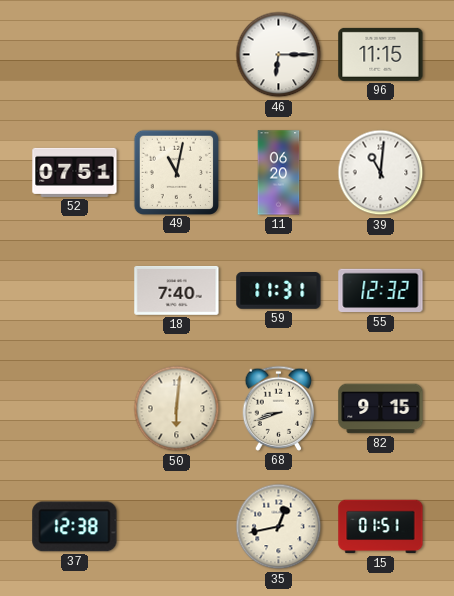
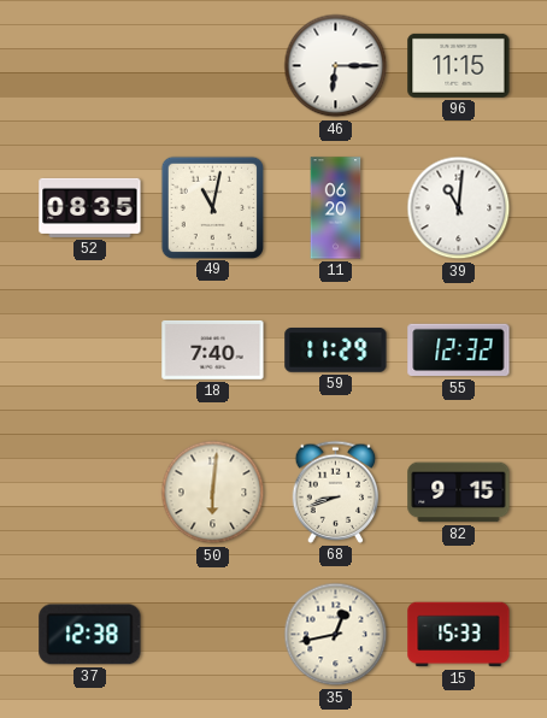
52: 07:51 -> 08:35
59: 11:31 -> 11:29
15: 01:51 -> 15:33
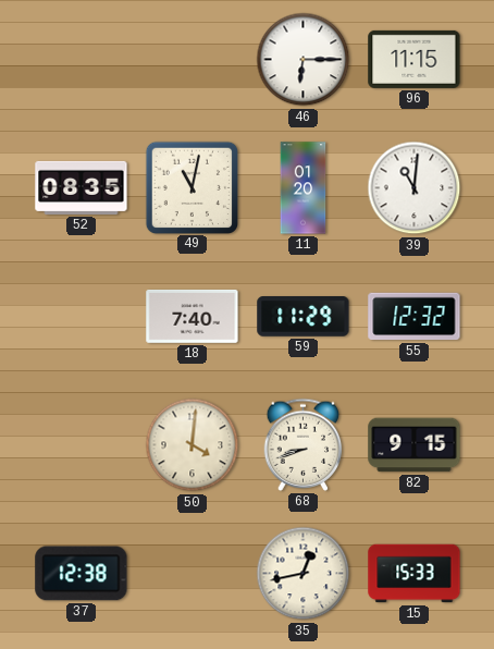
11: 06:20 -> 01:20
50: 6:01 -> 4:01
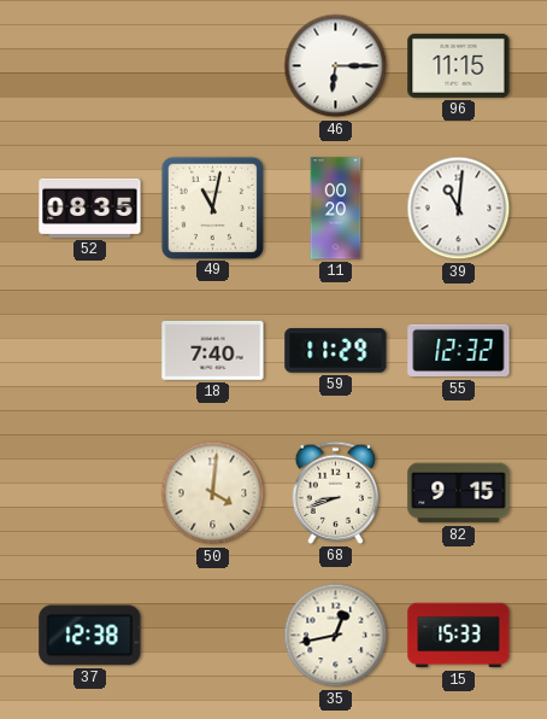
11: 01:20 -> 00:20
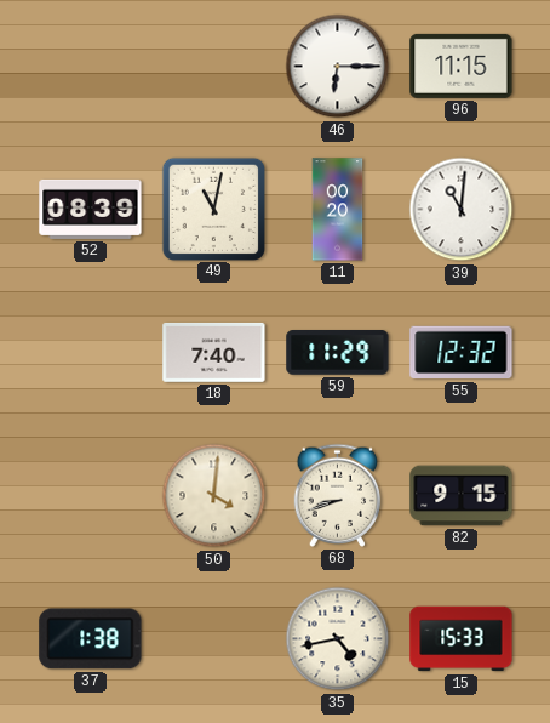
52: 08:35 -> 08:39
37: 12:38 -> 1:38
35: 12:43 -> 4:43
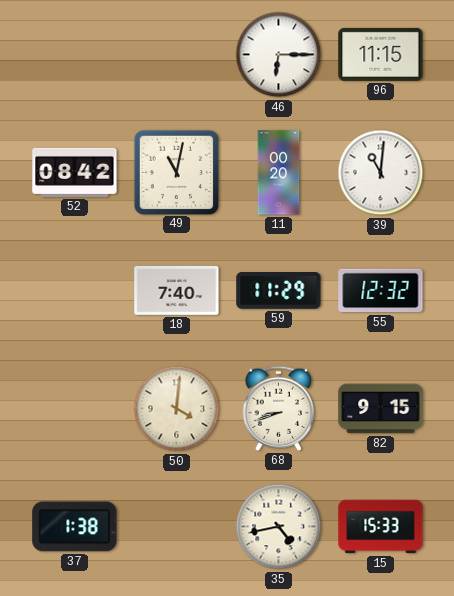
52: 08:39 -> 08:42
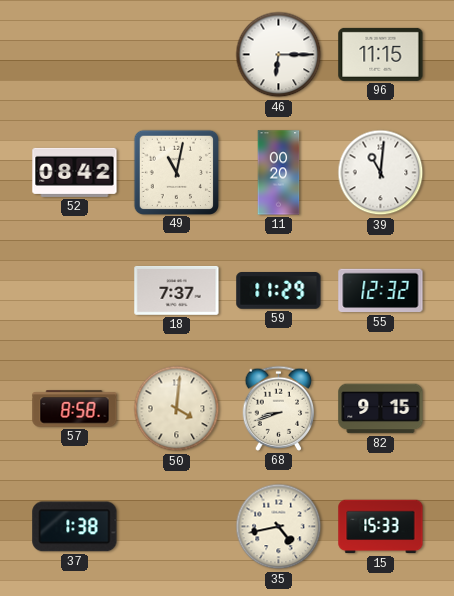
18: 7:40 -> 7:37
57: none -> 8:58
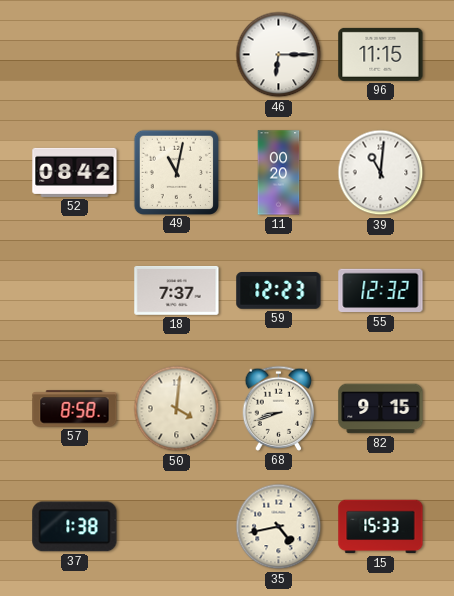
59: 11:29 -> 12:23
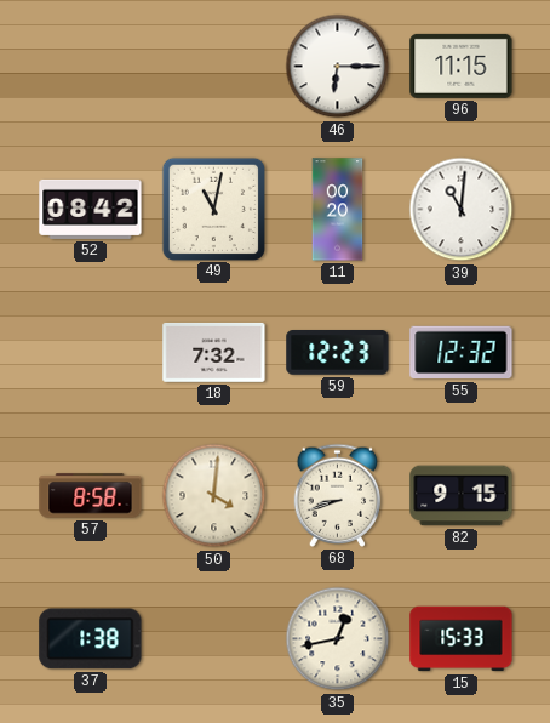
18: 7:37 -> 7:32
35: 4:43 -> 12:43
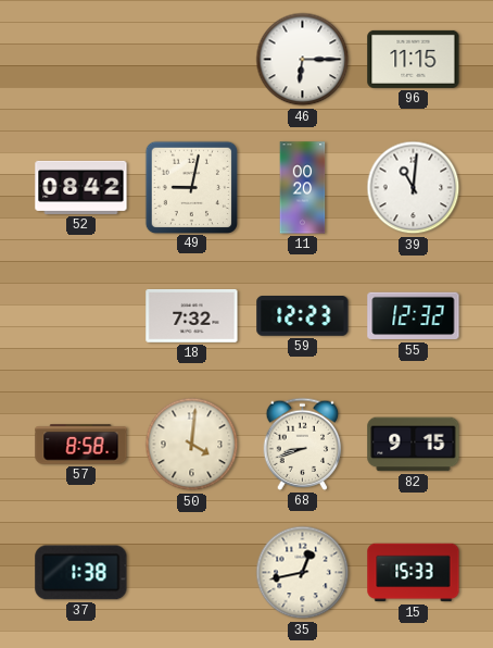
49: 11:02 -> 9:02
